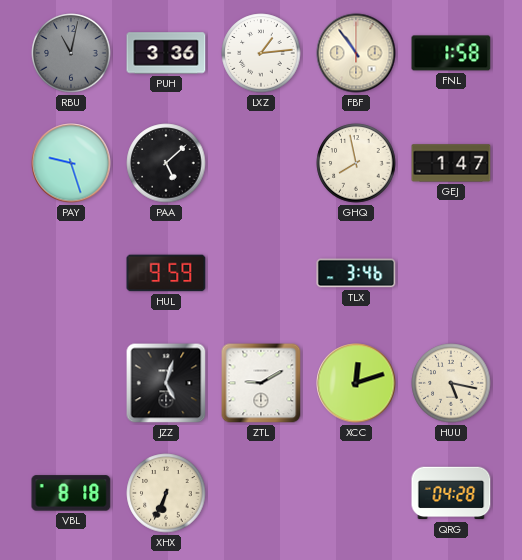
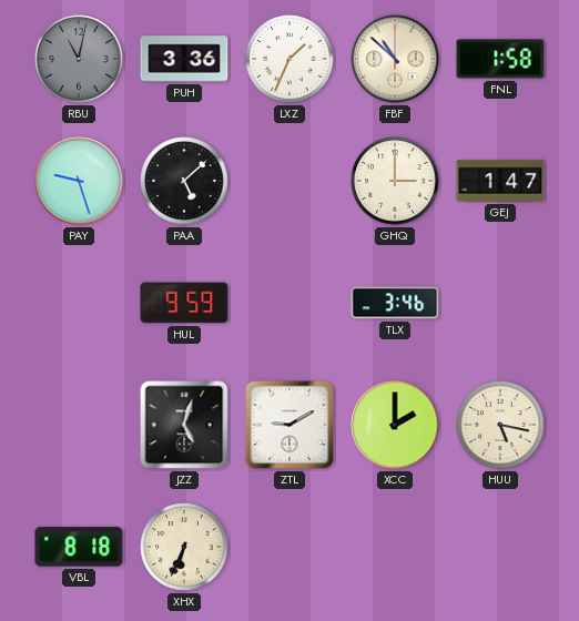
LXZ: 1:14 -> 1:34
FBF: 10:54 -> 10:52
GHQ: 7:58 -> 3:00
XCC: 12:12 -> 2:00
QRG: 04:28 -> none
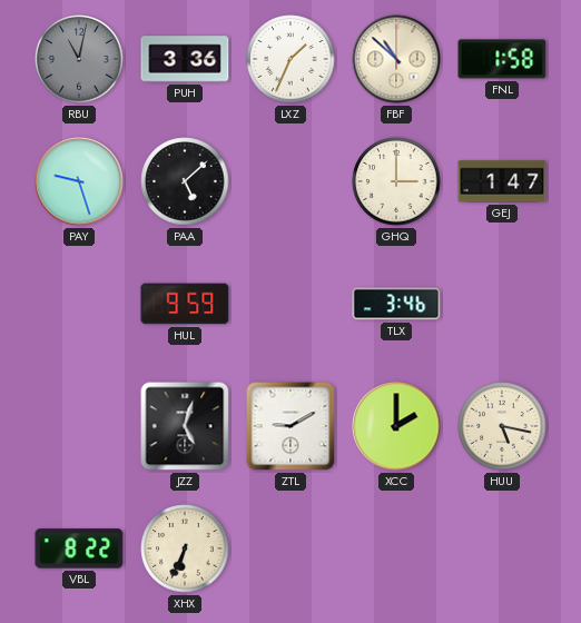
VBL: 8:18 -> 8:22
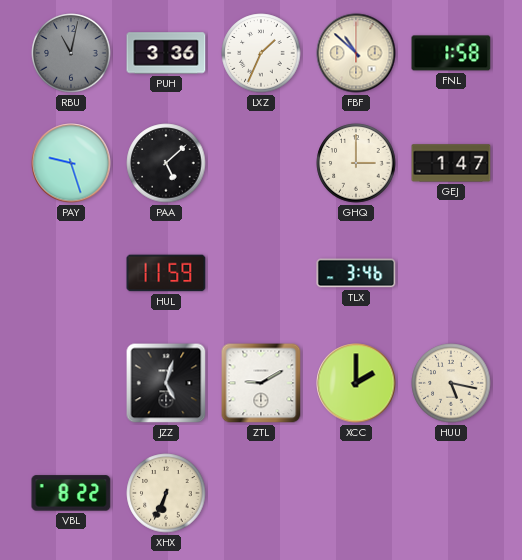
HUL: 9:59 -> 11:59
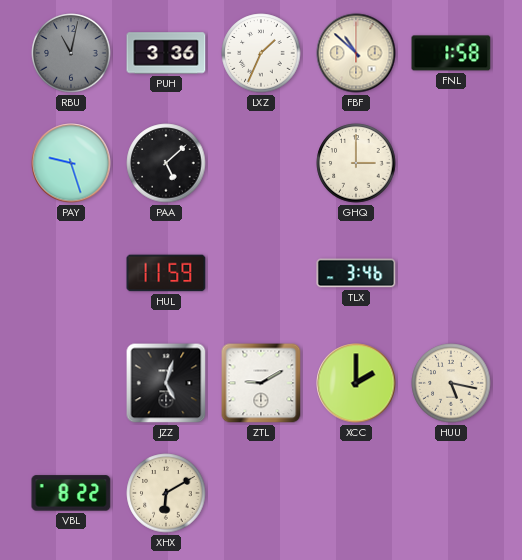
GEJ: 1:47 -> none
XHX: 6:34 -> 6:10
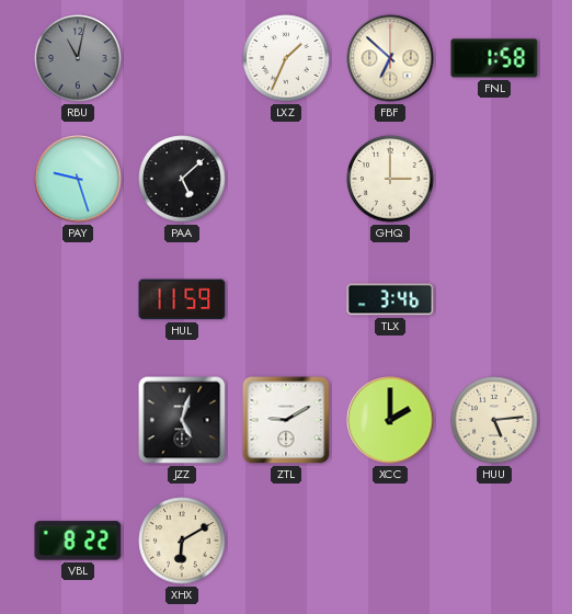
PUH: 3:36 -> none
FBF: 10:52 -> 6:52
HUU: 5:17 -> 5:14
